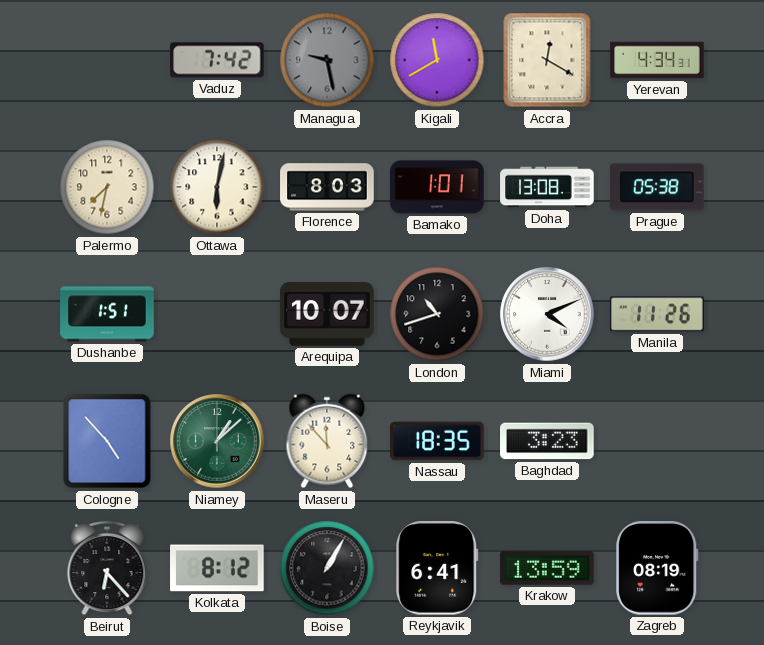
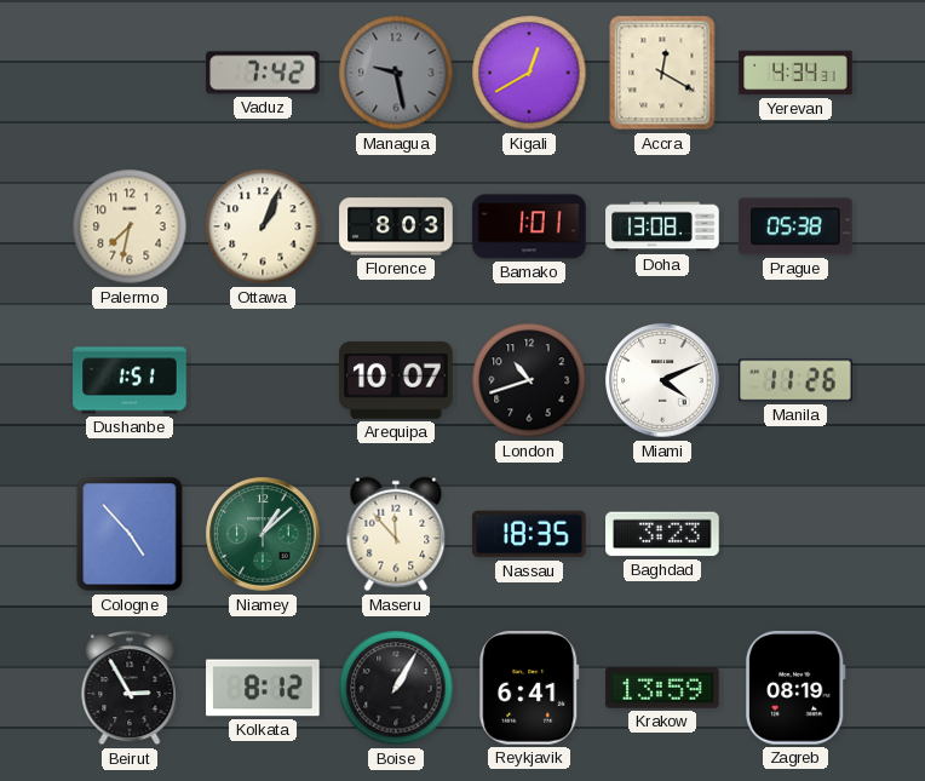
Kigali: 11:40 -> 12:40
Ottawa: 6:02 -> 1:04
Beirut: 6:23 -> 2:55
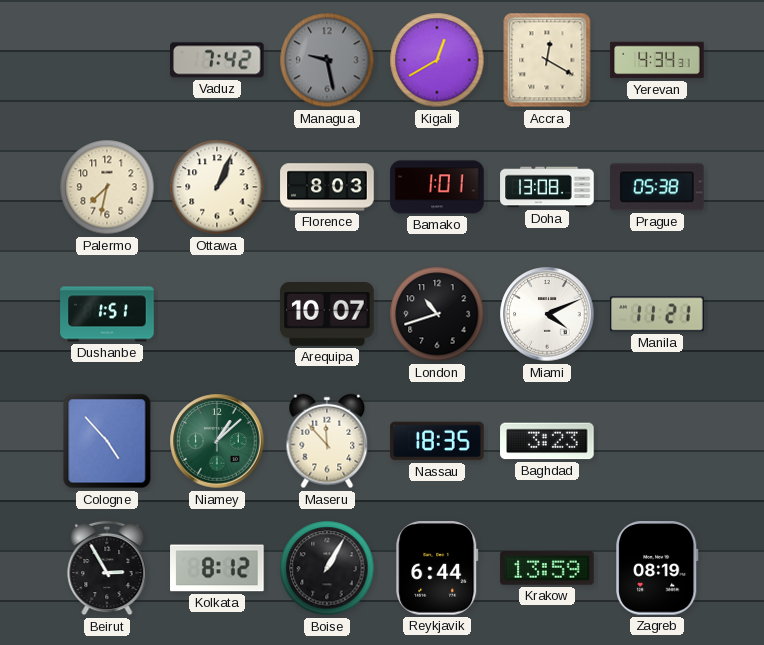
Manila: 11:26 -> 11:21
Reykjavik: 6:41 -> 6:44
